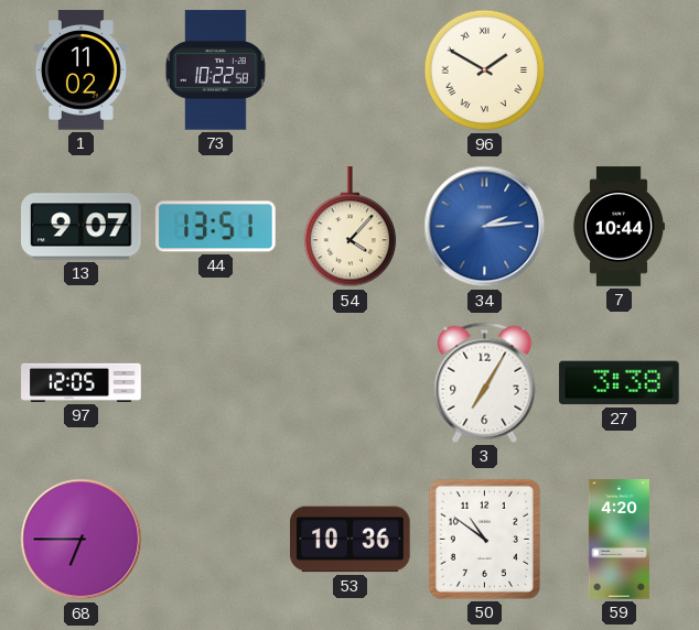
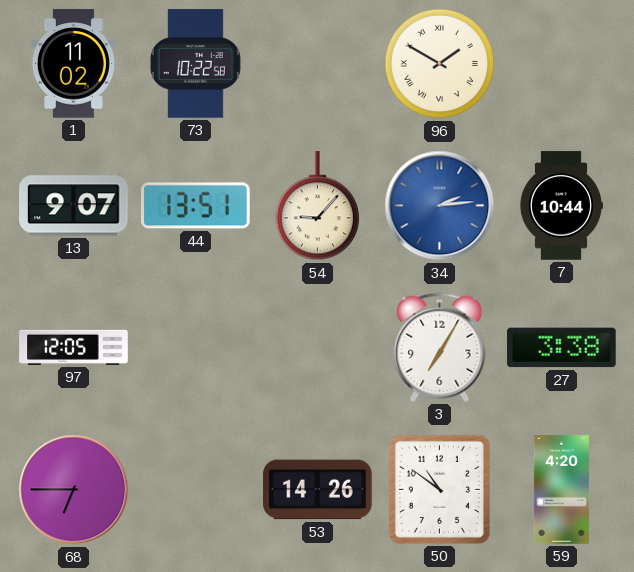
54: 4:07 -> 9:07
53: 10:36 -> 14:26
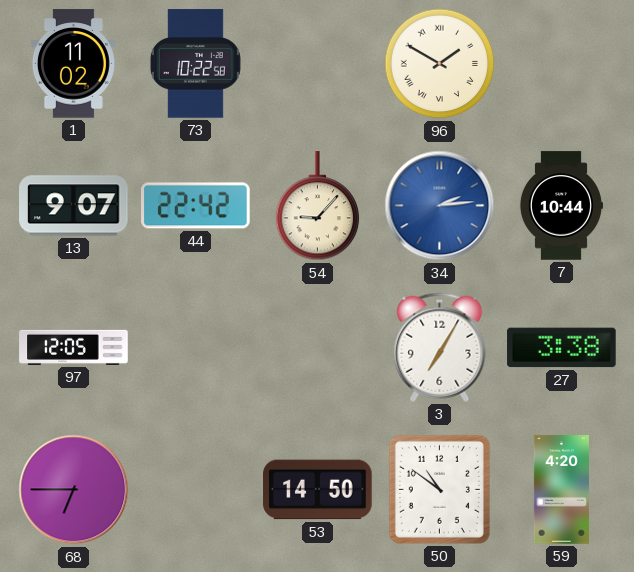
44: 13:51 -> 22:42
53: 14:26 -> 14:50
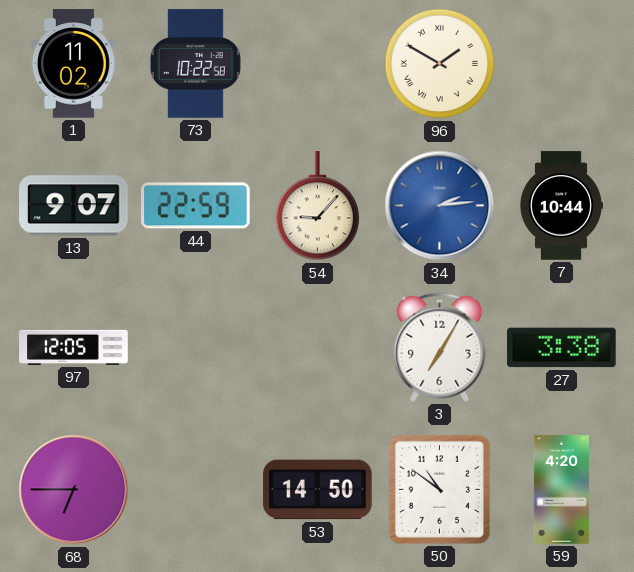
44: 22:42 -> 22:59
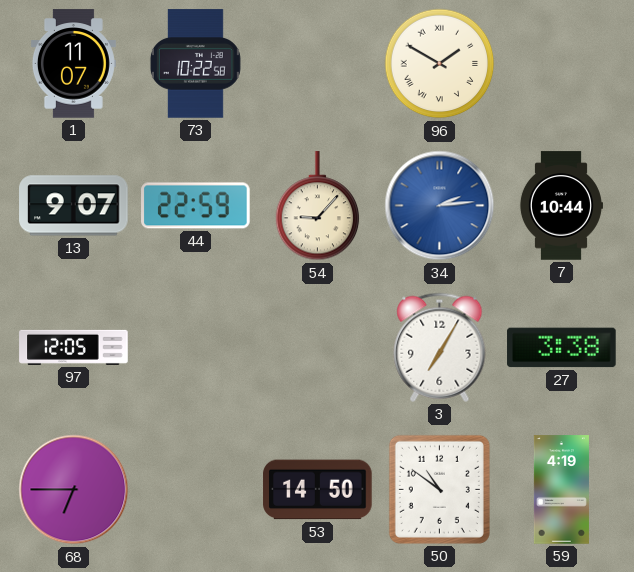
1: 11:02 -> 11:07
59: 4:20 -> 4:19
